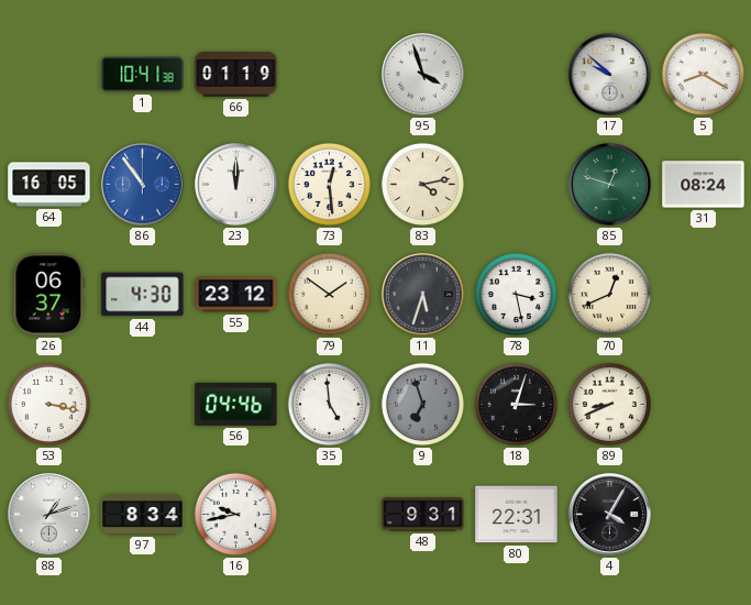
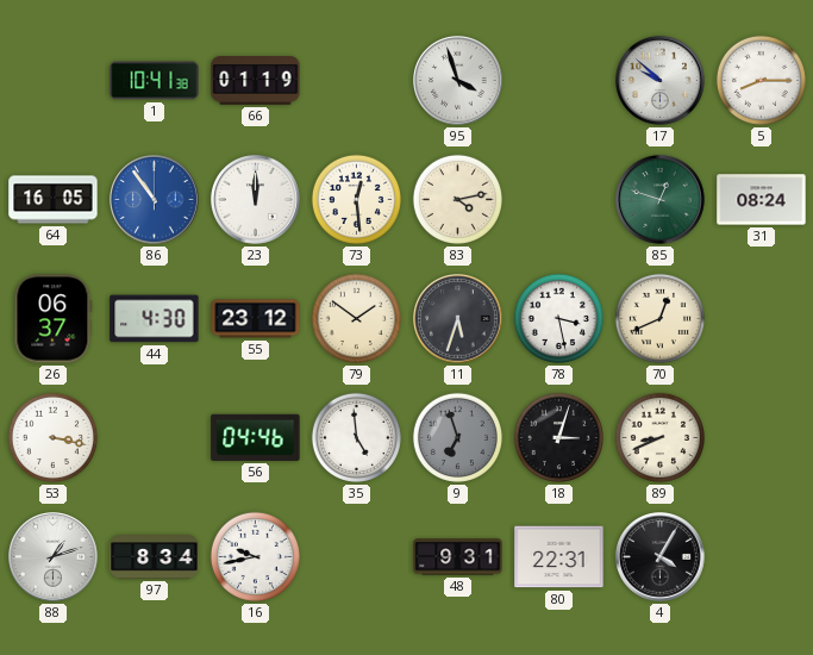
5: 8:20 -> 8:15
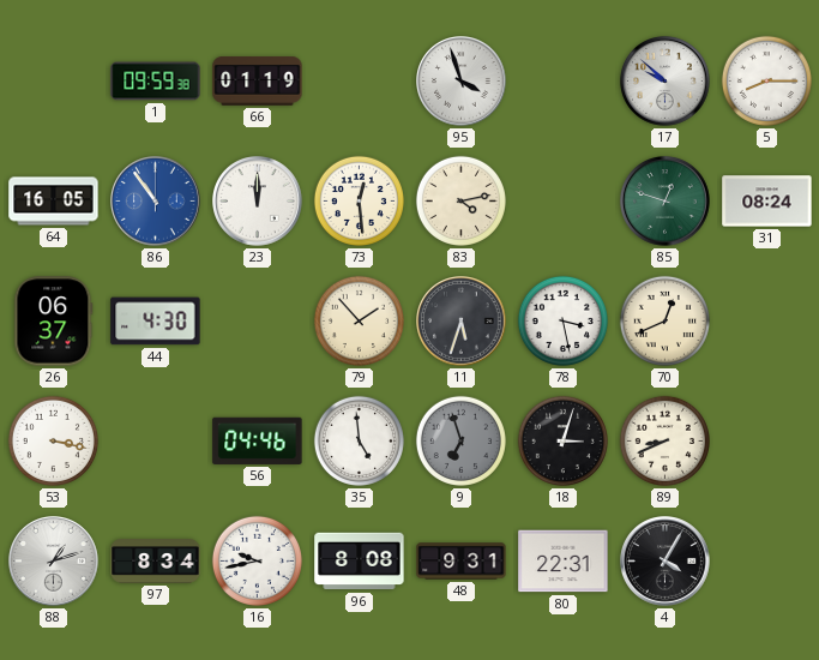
1: 10:41 -> 09:59
55: 23:12 -> none
79: 1:51 -> 1:53
96: none -> 8:08
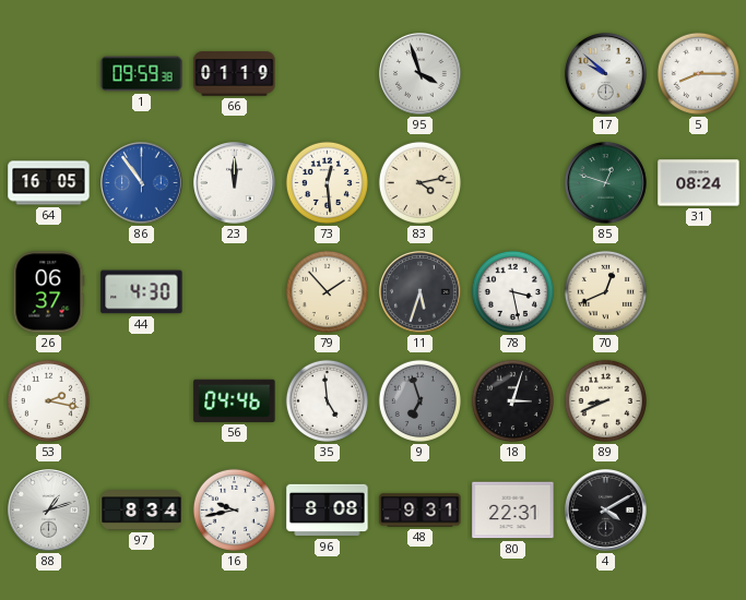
53: 3:17 -> 2:17
4: 4:05 -> 4:10
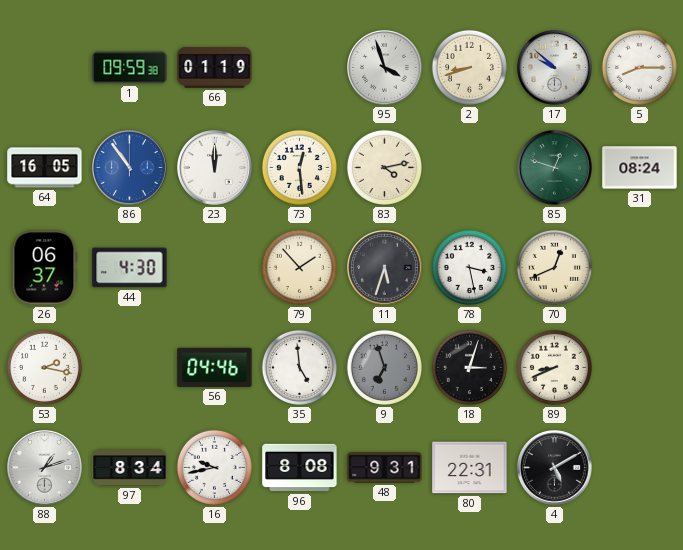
2: none -> 8:42
4: 4:10 -> 5:10
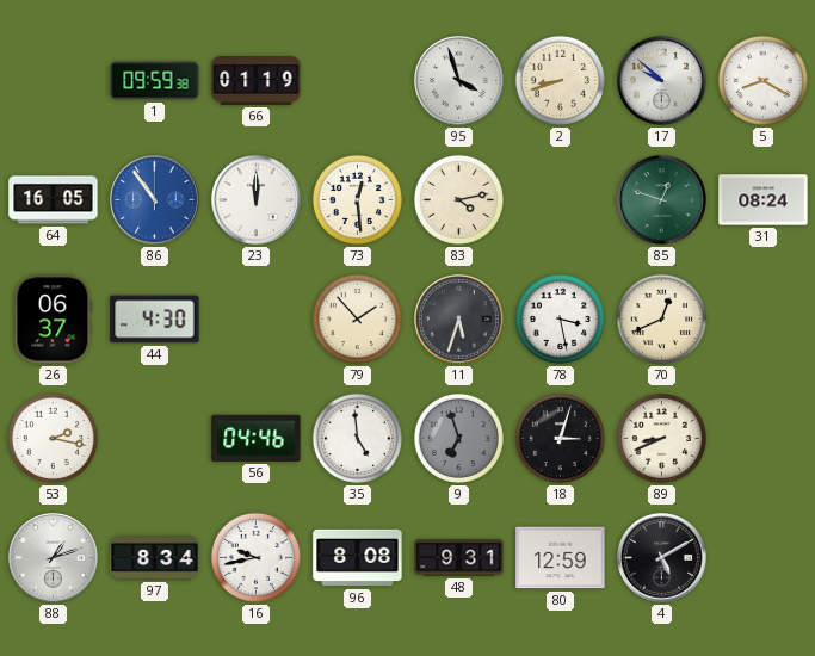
5: 8:15 -> 8:20
80: 22:31 -> 12:59
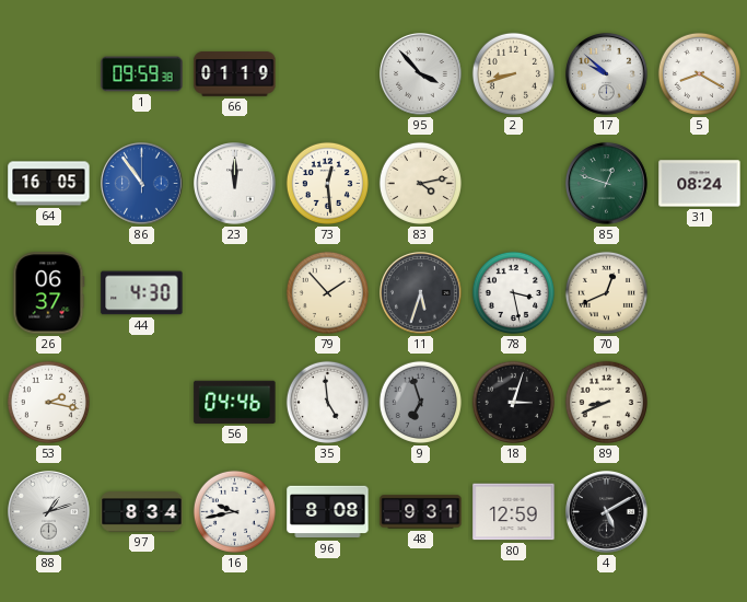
95: 3:57 -> 3:53
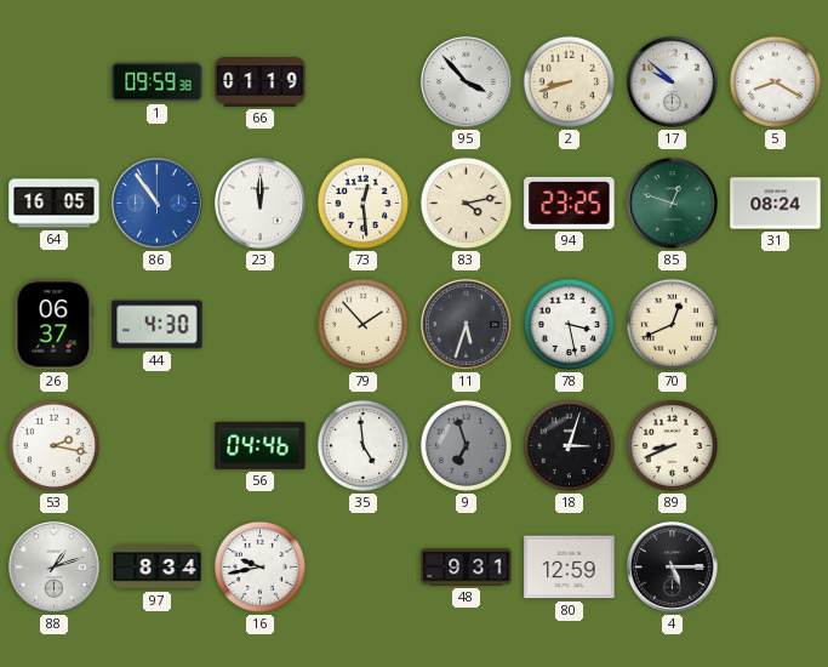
94: none -> 23:25
96: 8:08 -> none
4: 5:10 -> 5:15
